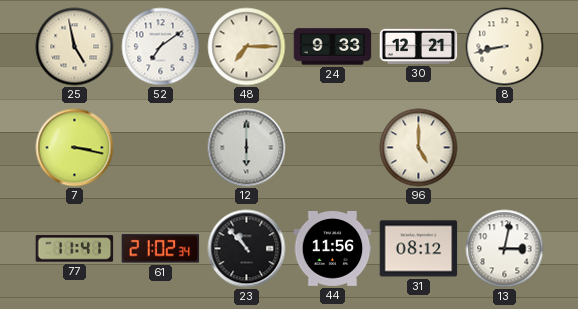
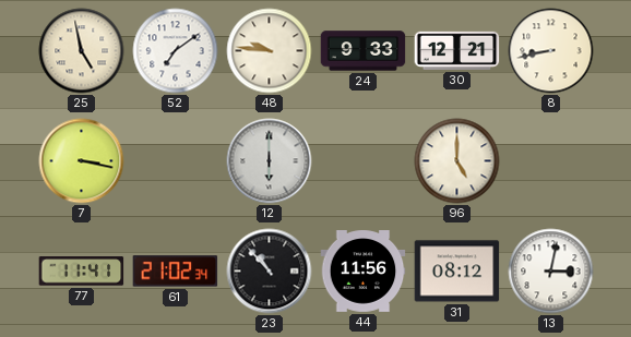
48: 7:15 -> 9:46
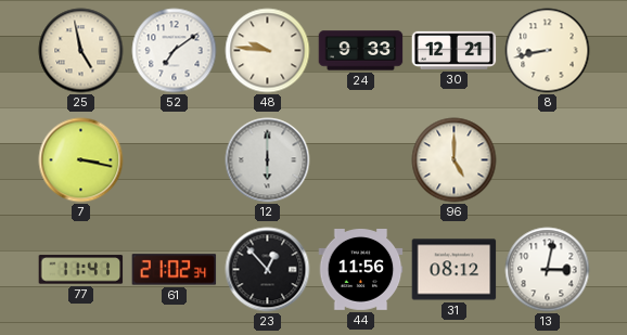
23: 10:53 -> 12:53
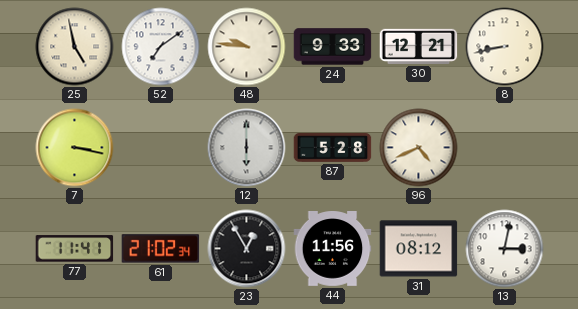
87: none -> 5:28
96: 5:00 -> 4:41
23: 12:53 -> 12:55
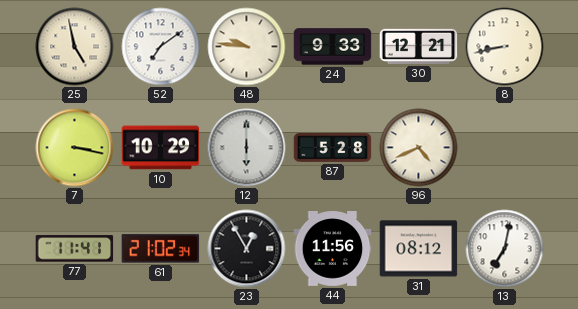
10: none -> 10:29
13: 3:02 -> 7:02
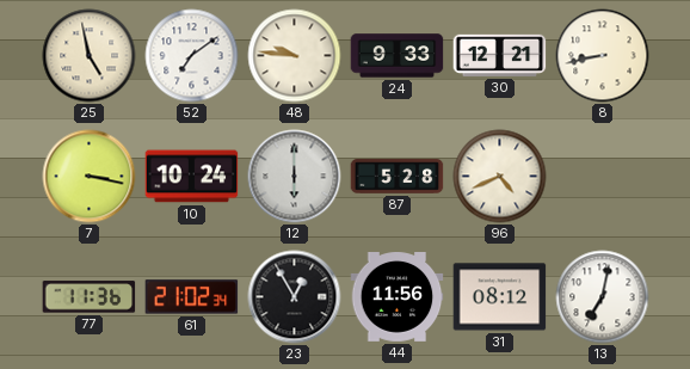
10: 10:29 -> 10:24
77: 11:41 -> 11:36
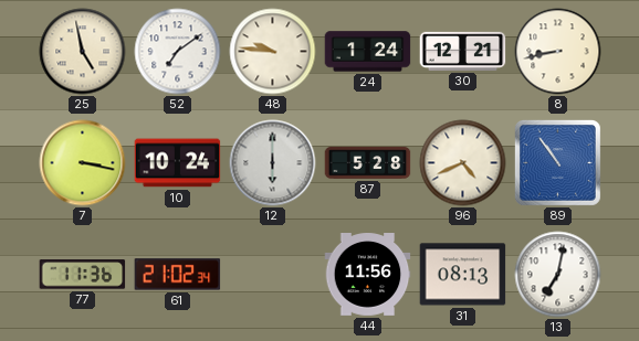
24: 9:33 -> 1:24
89: none -> 10:54
23: 12:55 -> none
31: 08:12 -> 08:13
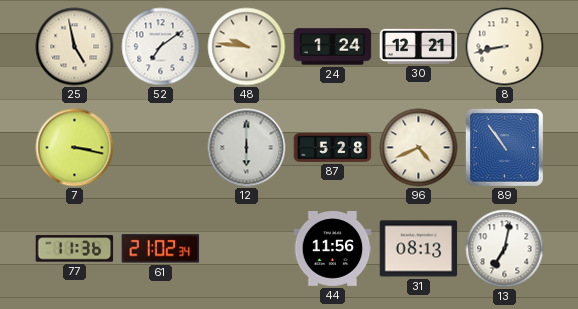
10: 10:24 -> none
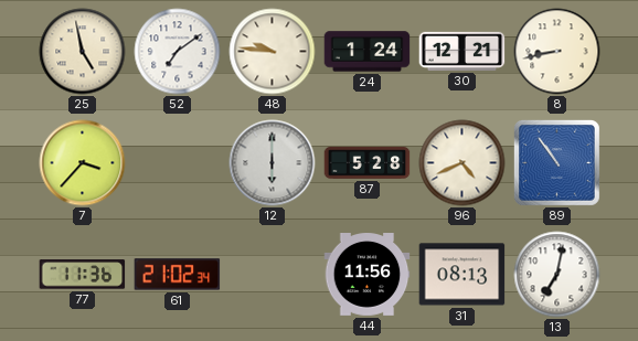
7: 3:17 -> 3:37
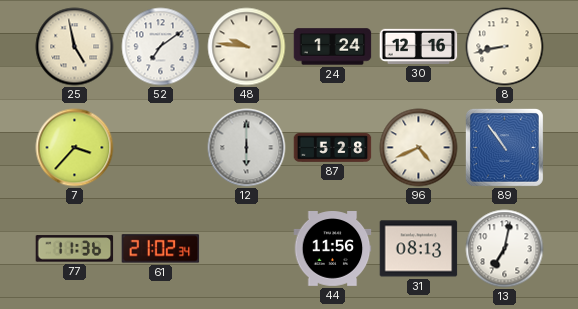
30: 12:21 -> 12:16
